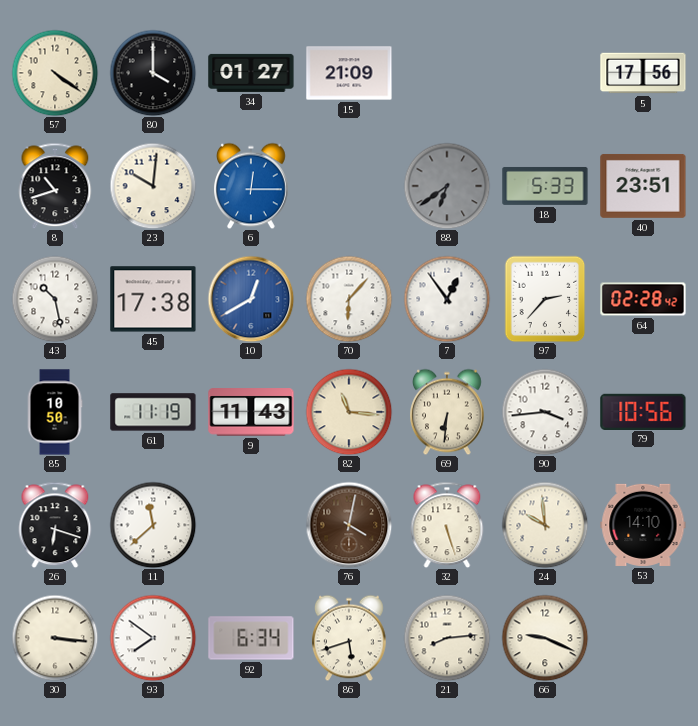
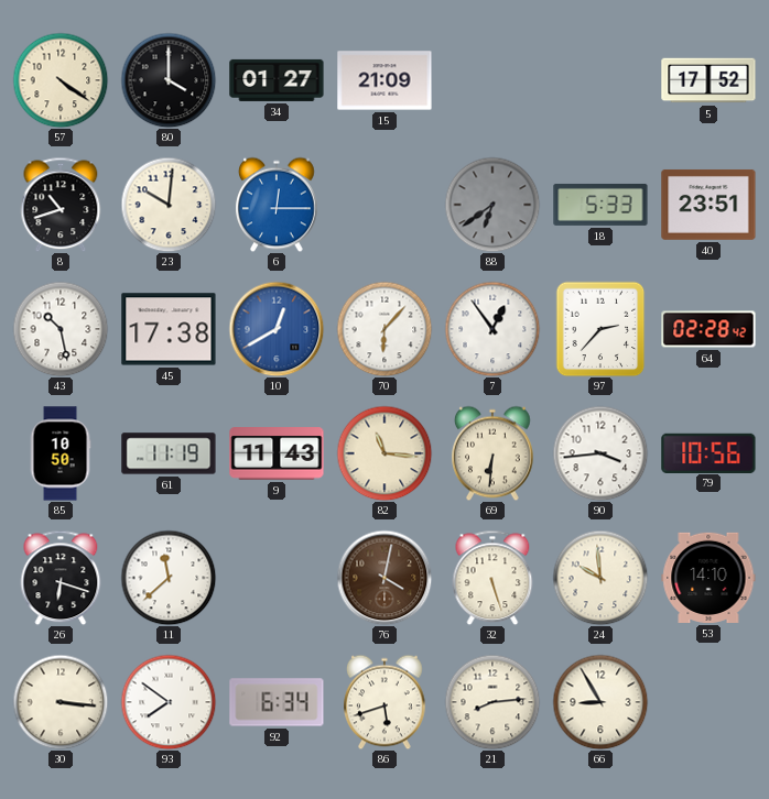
5: 17:56 -> 17:52
66: 9:19 -> 8:55
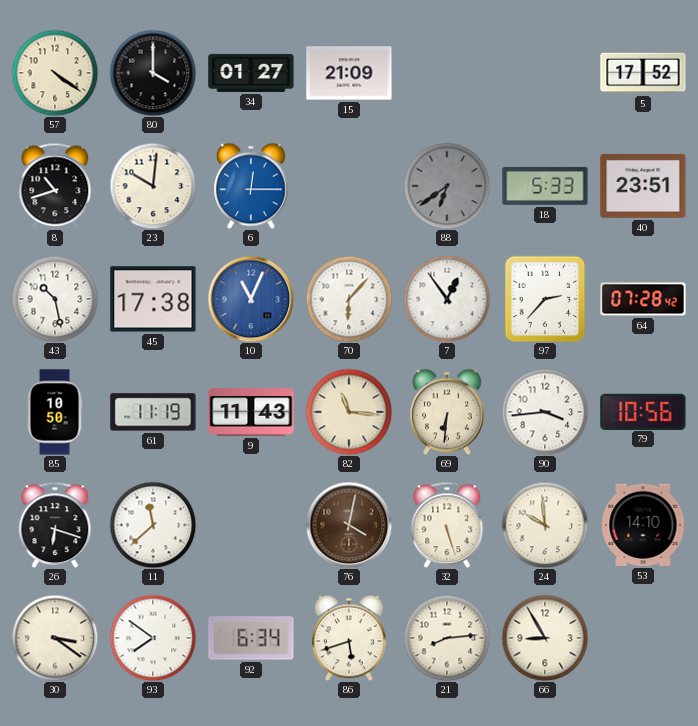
10: 12:40 -> 11:04
64: 02:28 -> 07:28
30: 3:16 -> 3:21
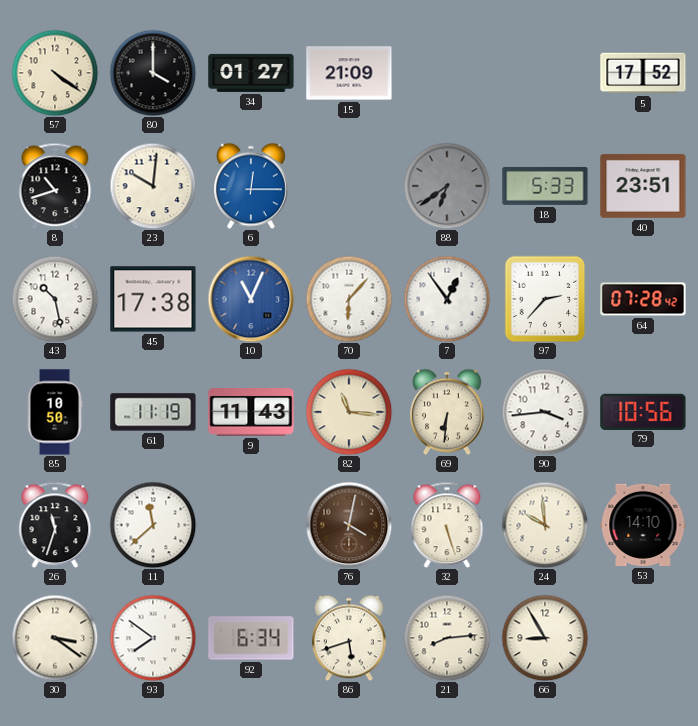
26: 6:18 -> 11:33
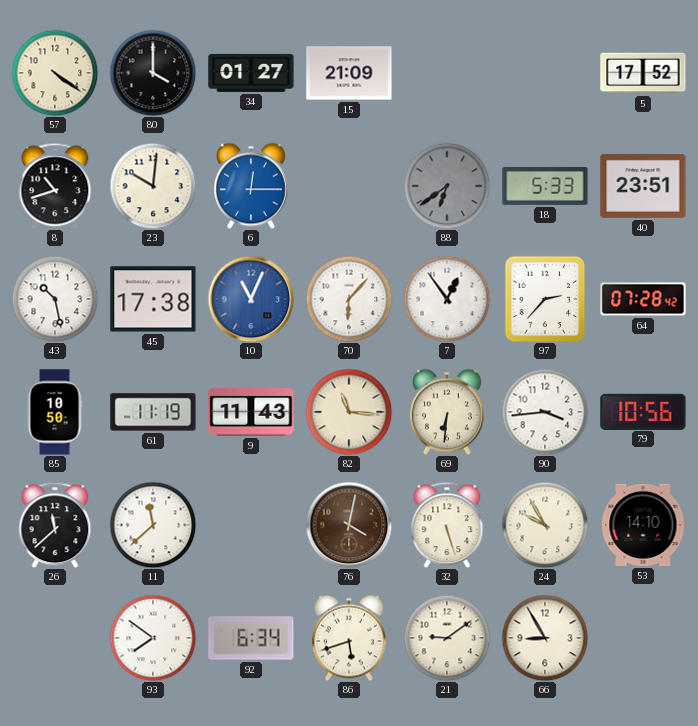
26: 11:33 -> 11:38
24: 9:59 -> 9:55
30: 3:21 -> none
21: 8:14 -> 9:09
